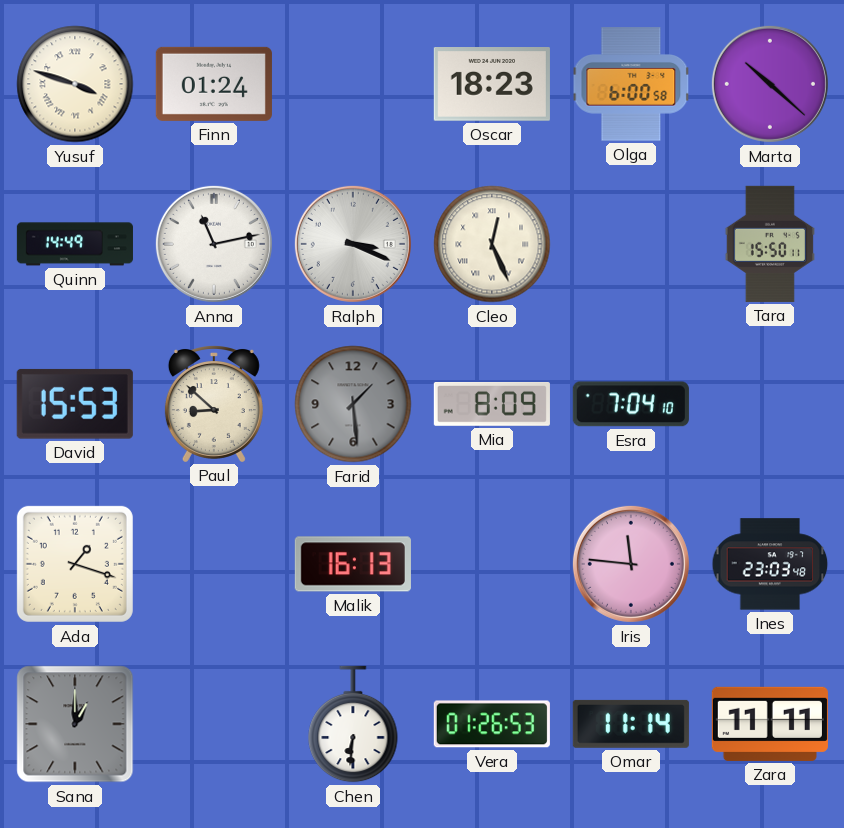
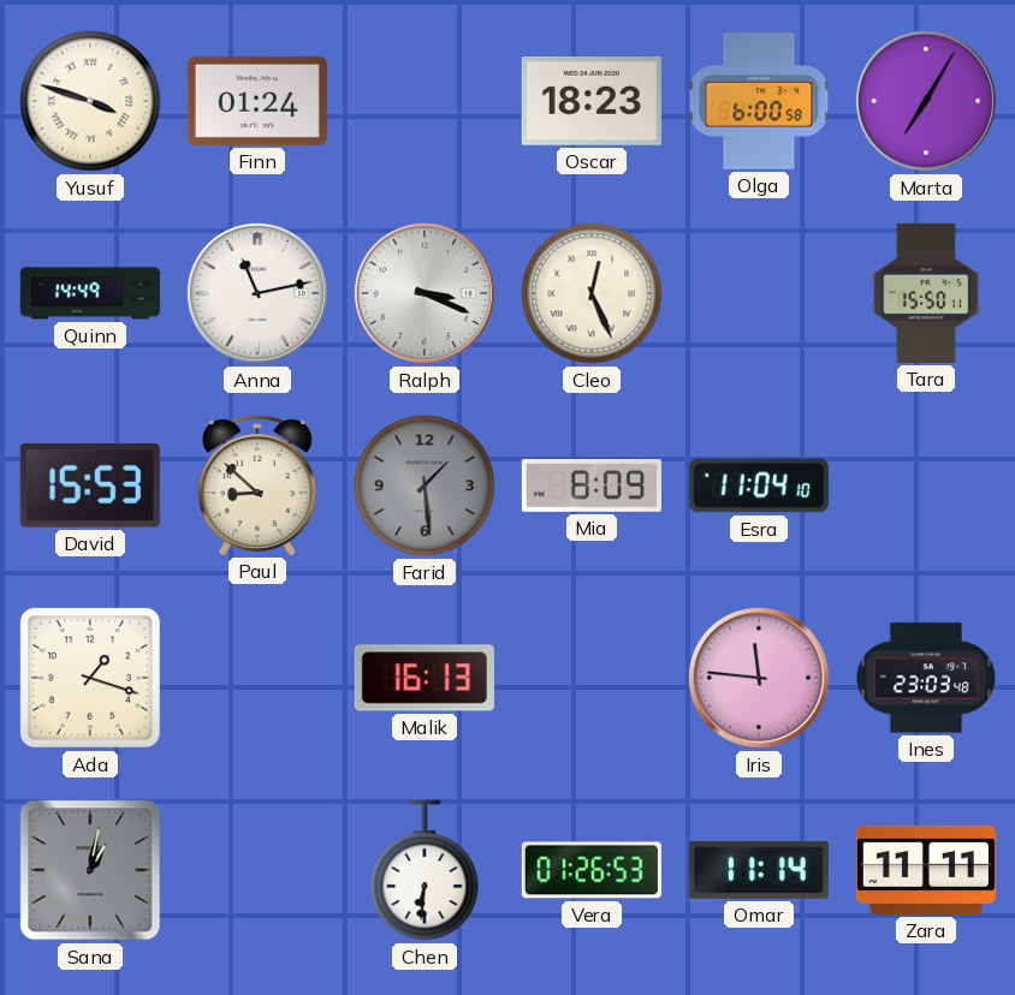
Marta: 10:22 -> 7:05
Esra: 7:04 -> 11:04
Sana: 1:00 -> 1:02
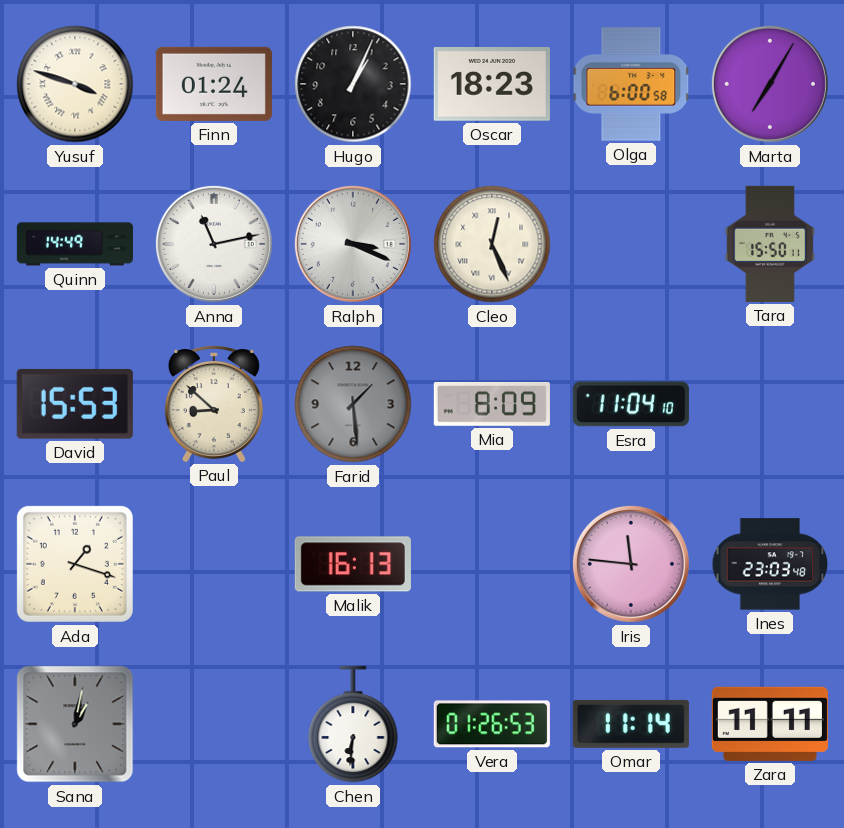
Hugo: none -> 1:04
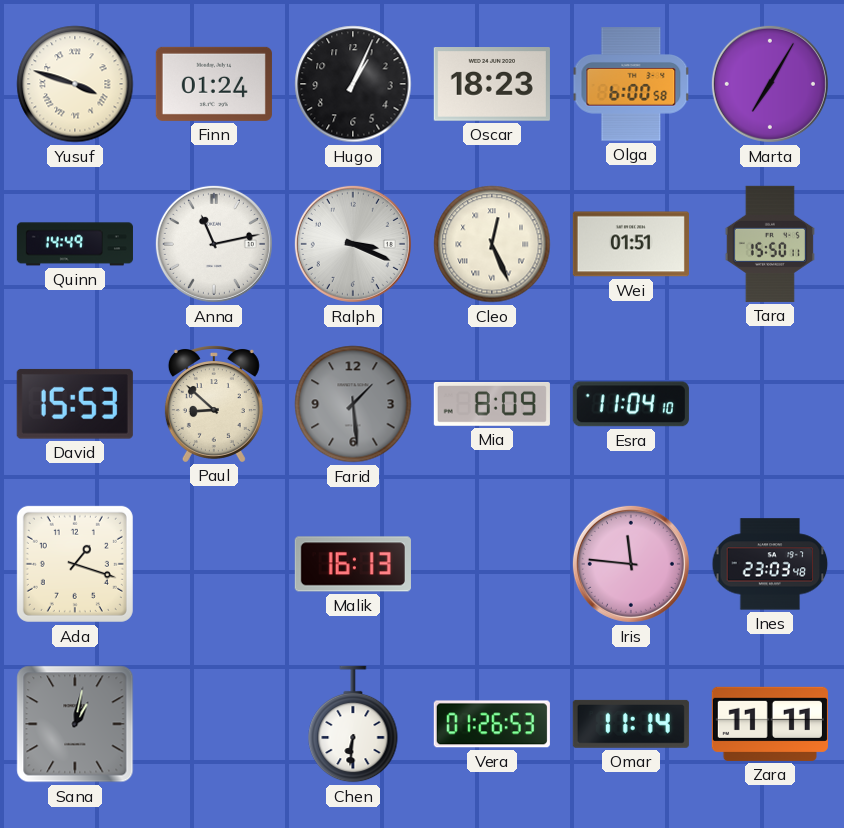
Wei: none -> 01:51
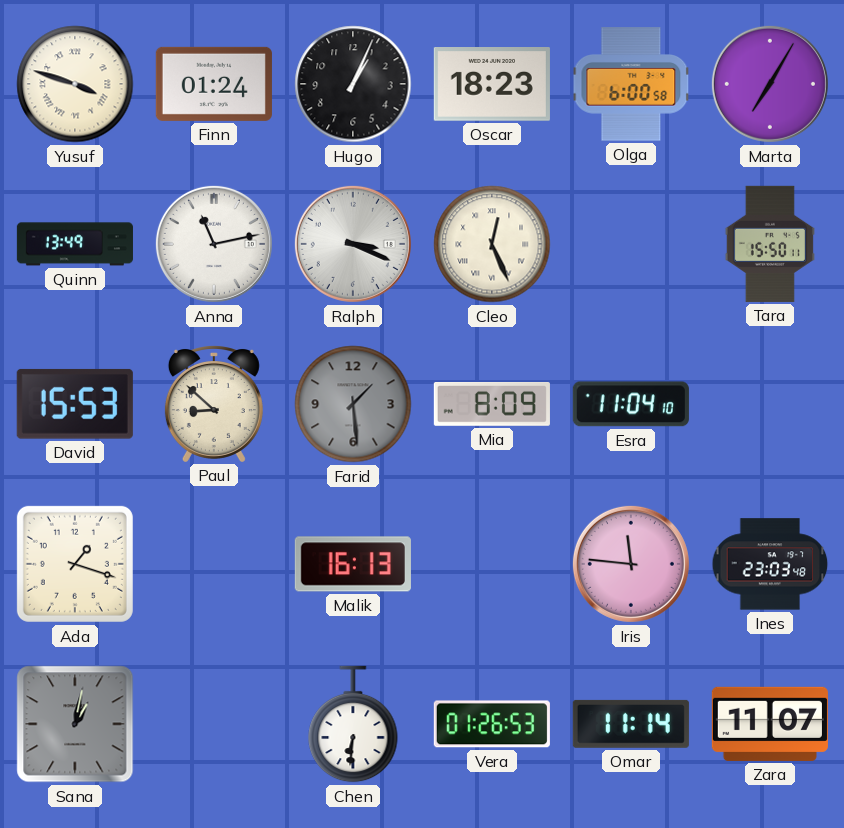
Quinn: 14:49 -> 13:49
Wei: 01:51 -> none
Zara: 11:11 -> 11:07
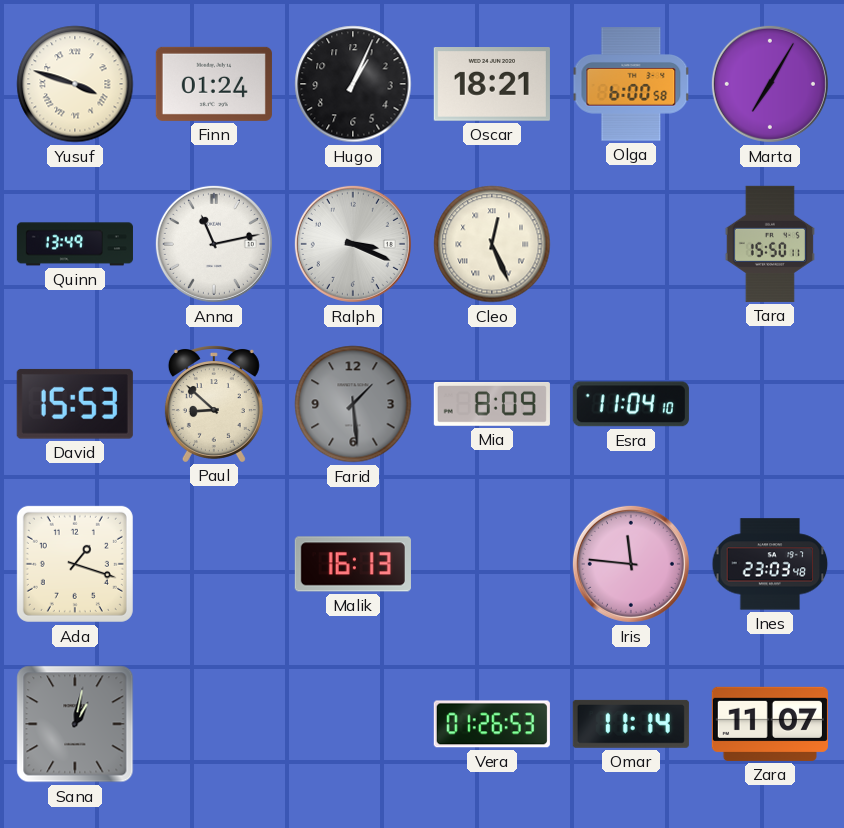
Oscar: 18:23 -> 18:21
Chen: 6:31 -> none
